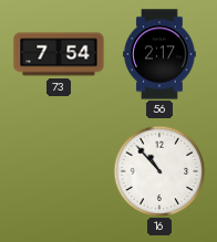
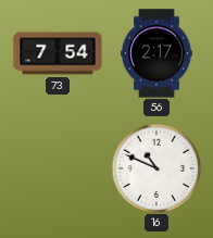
16: 10:53 -> 10:49
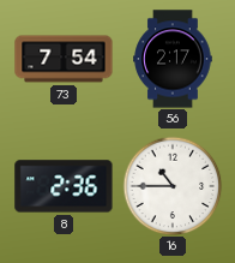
8: none -> 2:36
16: 10:49 -> 10:45
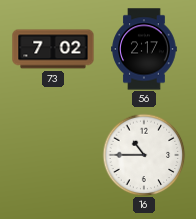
73: 7:54 -> 7:02
8: 2:36 -> none
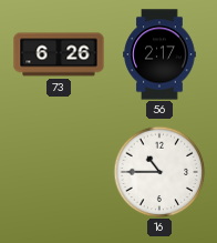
73: 7:02 -> 6:26
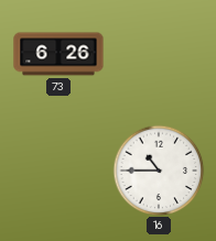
56: 2:17 -> none
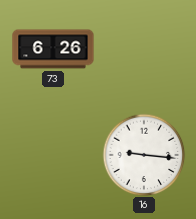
16: 10:45 -> 9:16
